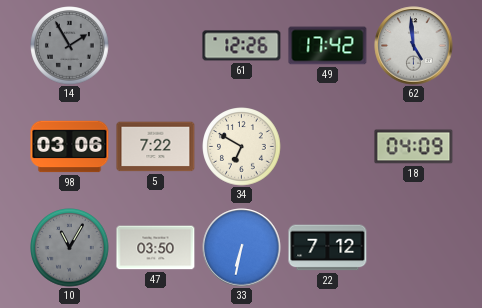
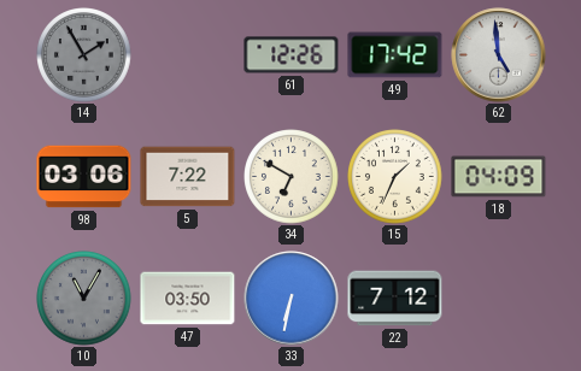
15: none -> 1:34
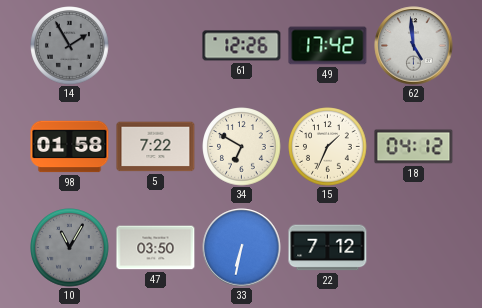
98: 03:06 -> 01:58
18: 04:09 -> 04:12
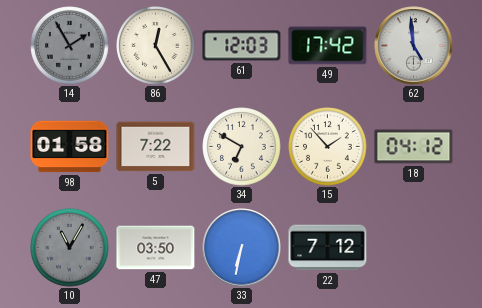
86: none -> 12:25
61: 12:26 -> 12:03
15: 1:34 -> 1:53
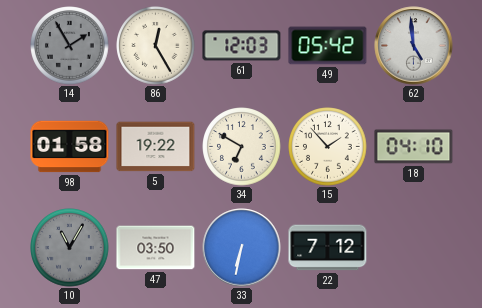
49: 17:42 -> 05:42
5: 7:22 -> 19:22
18: 04:12 -> 04:10
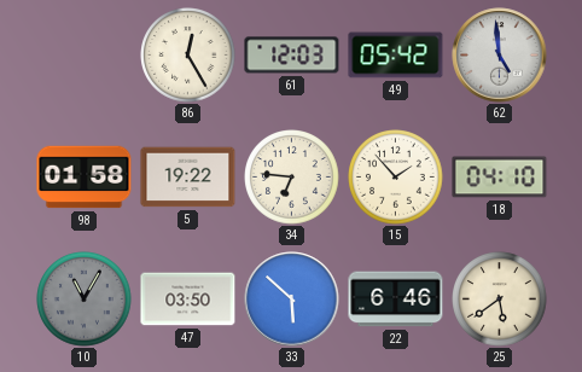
14: 1:55 -> none
34: 6:50 -> 6:46
33: 6:32 -> 5:52
22: 7:12 -> 6:46
25: none -> 5:39
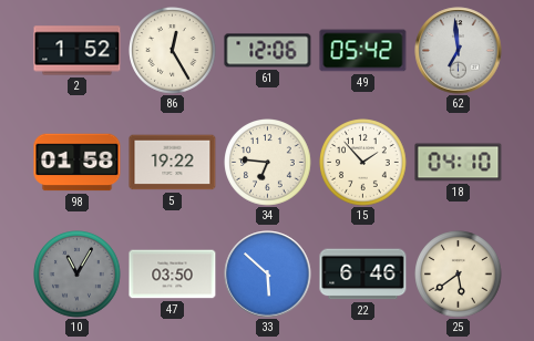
2: none -> 1:52
61: 12:03 -> 12:06
62: 4:59 -> 6:59
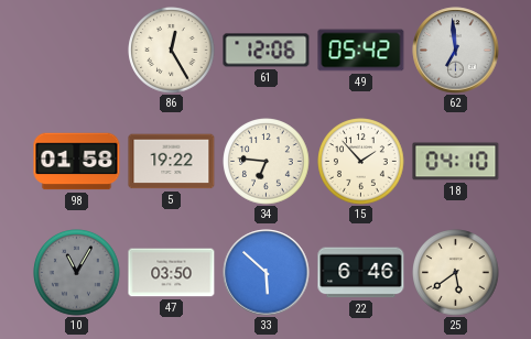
2: 1:52 -> none
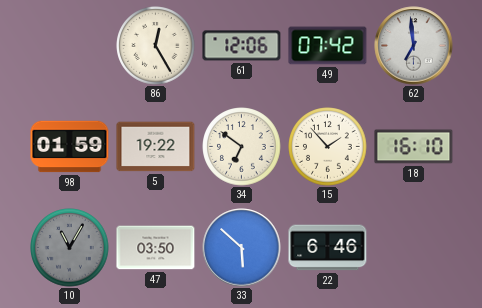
49: 05:42 -> 07:42
98: 01:58 -> 01:59
34: 6:46 -> 6:51
18: 04:10 -> 16:10
25: 5:39 -> none
